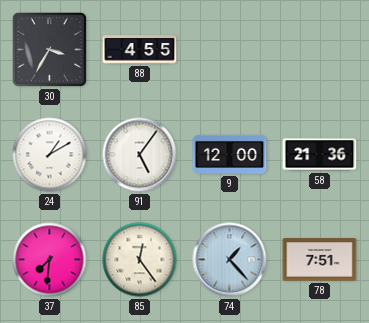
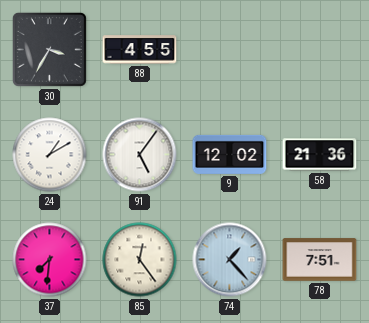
9: 12:00 -> 12:02
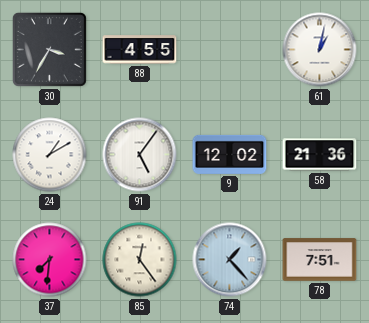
61: none -> 1:02
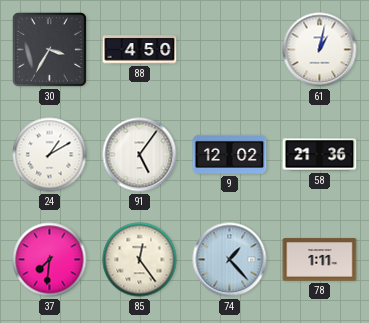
88: 4:55 -> 4:50
78: 7:51 -> 1:11
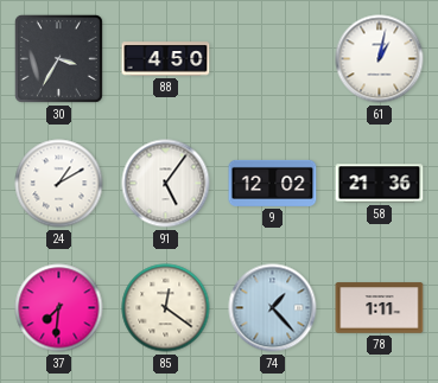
85: 12:24 -> 12:21
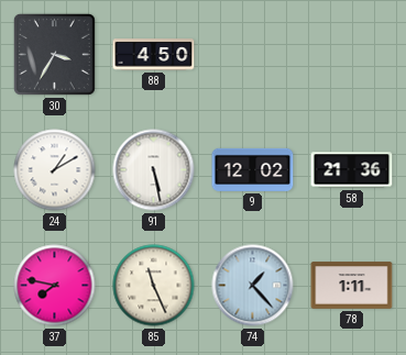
61: 1:02 -> none
91: 5:06 -> 5:28
37: 7:31 -> 7:47
85: 12:21 -> 11:26
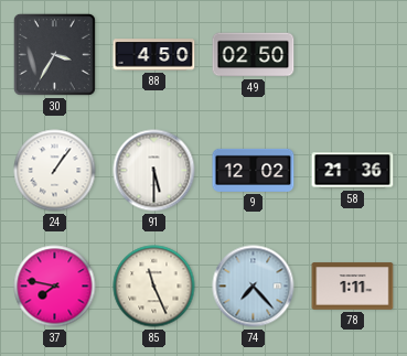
49: none -> 02:50
24: 1:10 -> 1:06
91: 5:28 -> 5:30
74: 1:23 -> 7:23
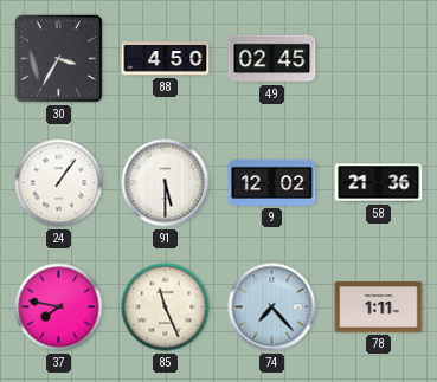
49: 02:50 -> 02:45
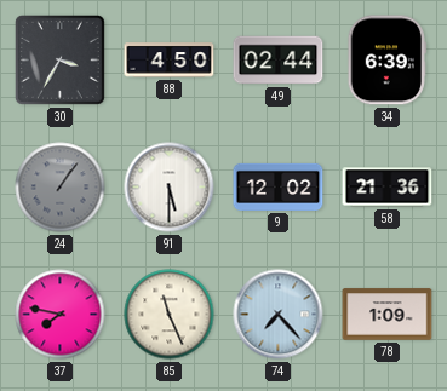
49: 02:45 -> 02:44
34: none -> 6:39
24 dial: white -> grey
78: 1:11 -> 1:09
